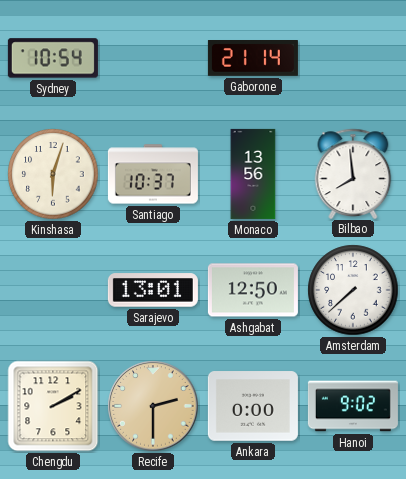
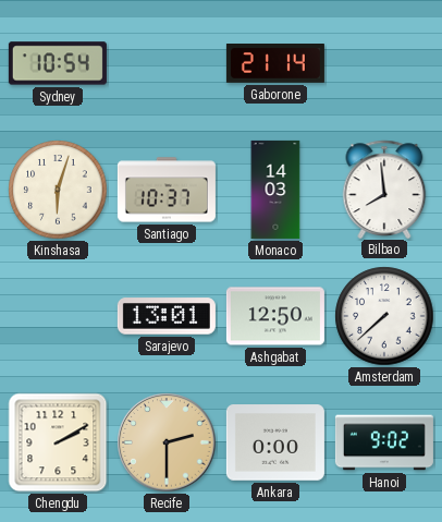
Monaco: 13:56 -> 14:03
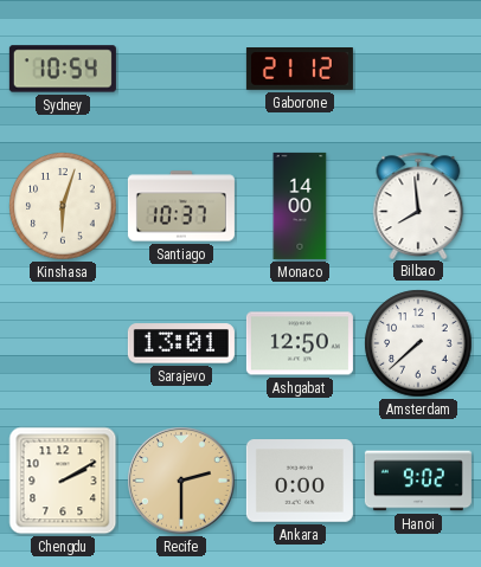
Gaborone: 21:14 -> 21:12
Monaco: 14:03 -> 14:00
